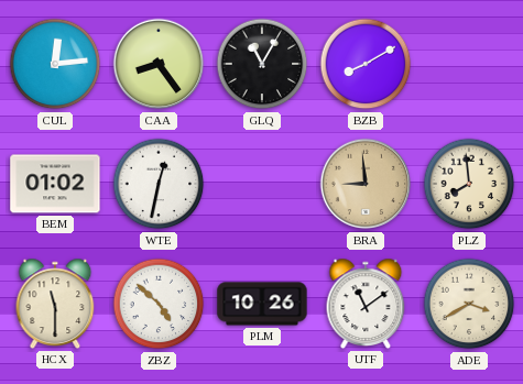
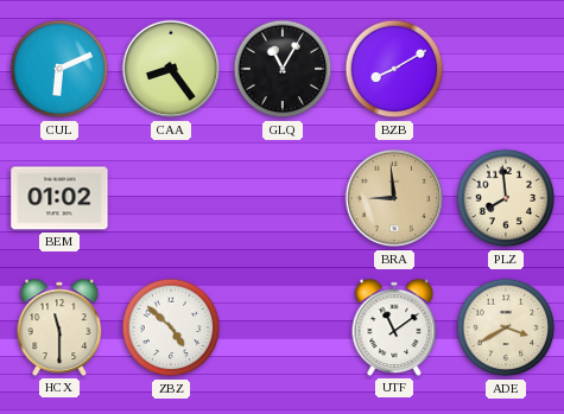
CUL: 12:14 -> 6:11
WTE: 12:32 -> none
PLM: 10:26 -> none
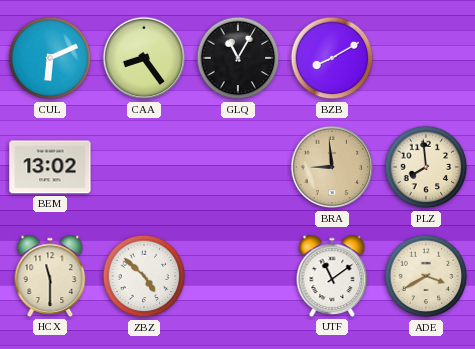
BEM: 01:02 -> 13:02
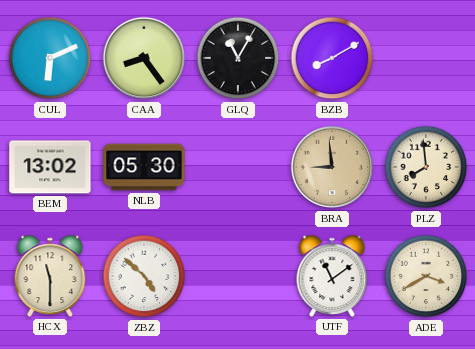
NLB: none -> 05:30
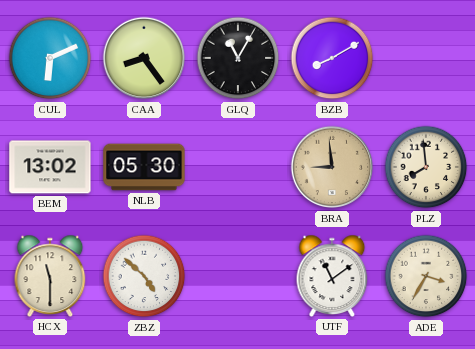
ADE: 3:40 -> 3:35
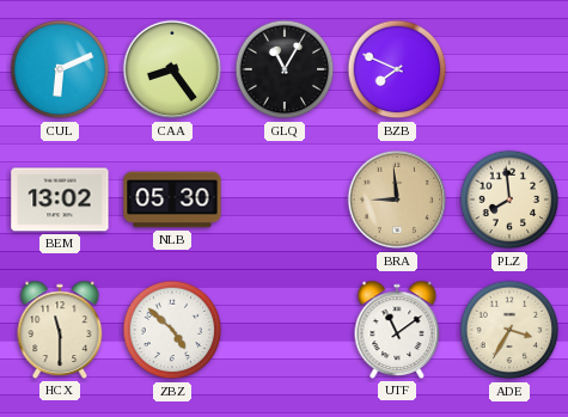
BZB: 8:10 -> 7:49
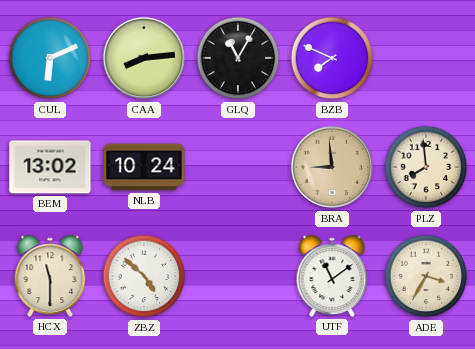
CAA: 8:24 -> 8:14
NLB: 05:30 -> 10:24
